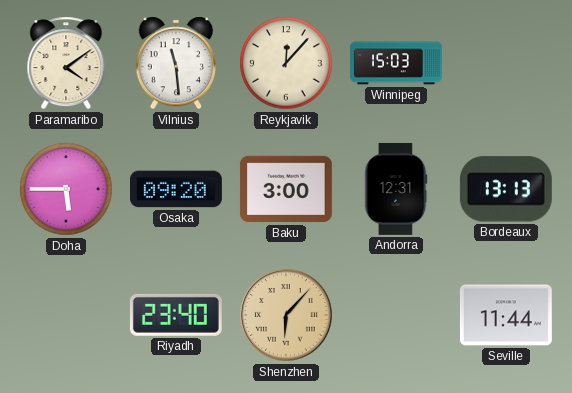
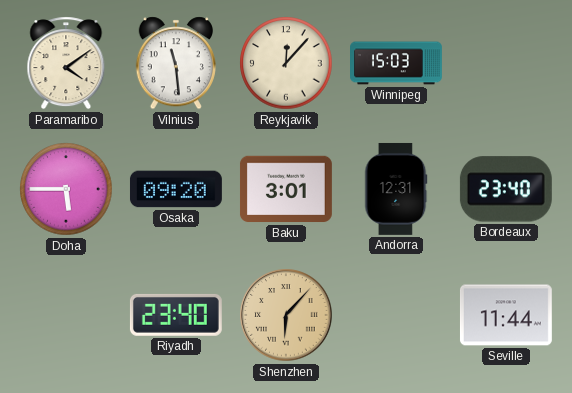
Baku: 3:00 -> 3:01
Bordeaux: 13:13 -> 23:40
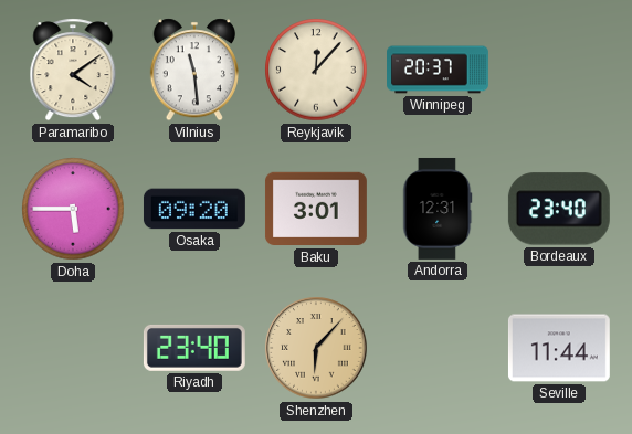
Winnipeg: 15:03 -> 20:37
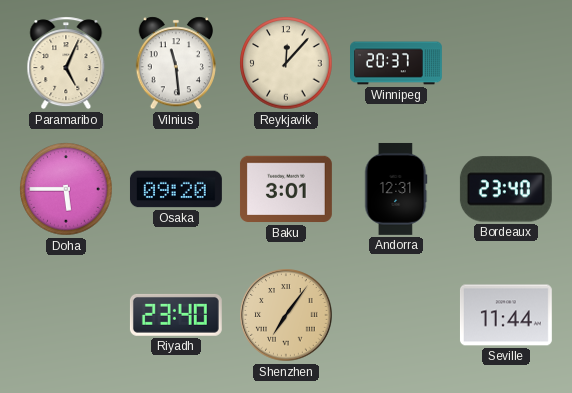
Paramaribo: 4:09 -> 5:04
Shenzhen: 6:07 -> 7:06
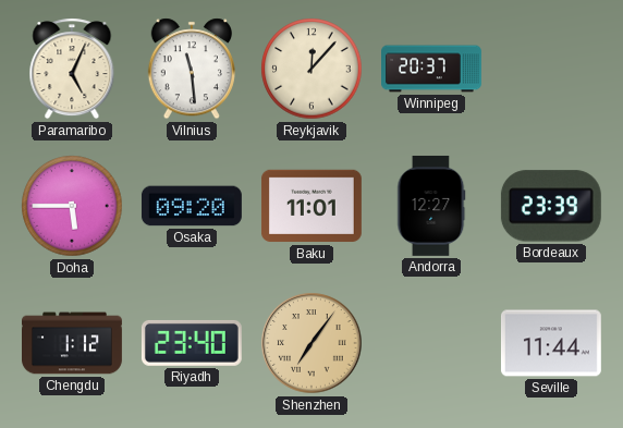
Baku: 3:01 -> 11:01
Andorra: 12:31 -> 12:27
Bordeaux: 23:40 -> 23:39
Chengdu: none -> 1:12
